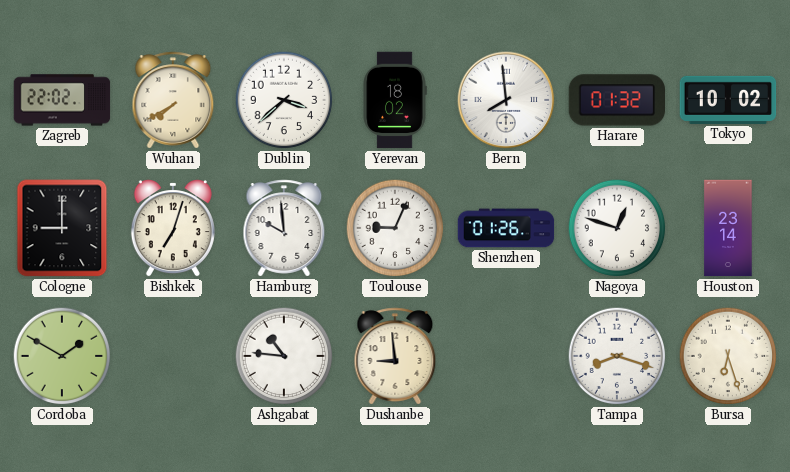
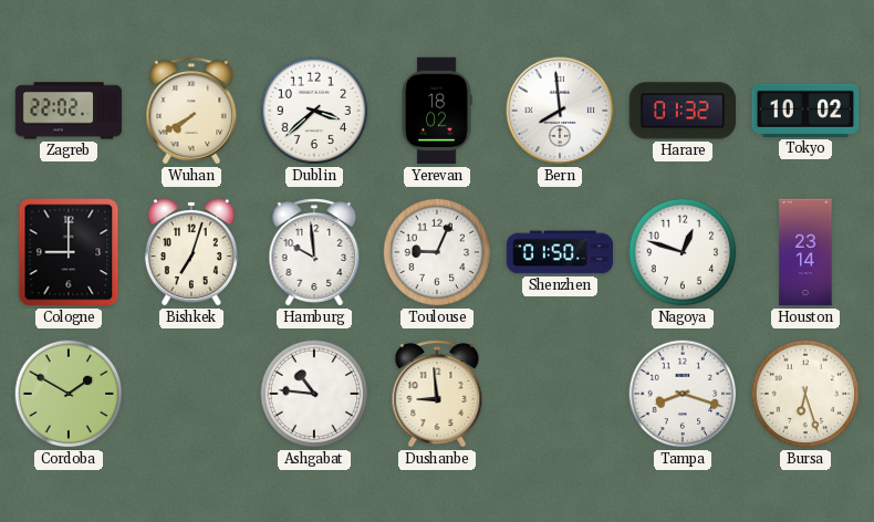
Shenzhen: 01:26 -> 01:50
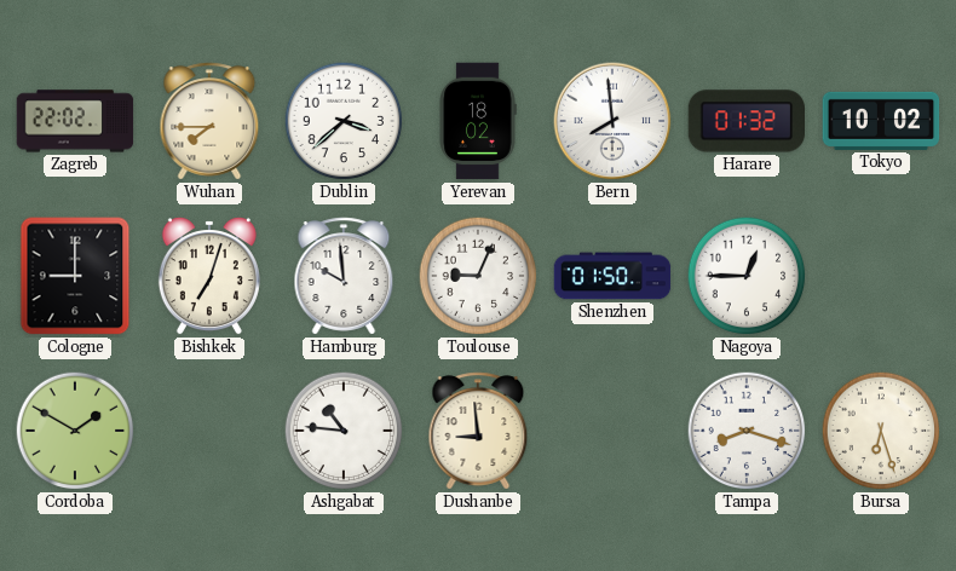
Wuhan: 7:40 -> 7:45
Nagoya: 12:48 -> 12:45
Houston: 23:14 -> none
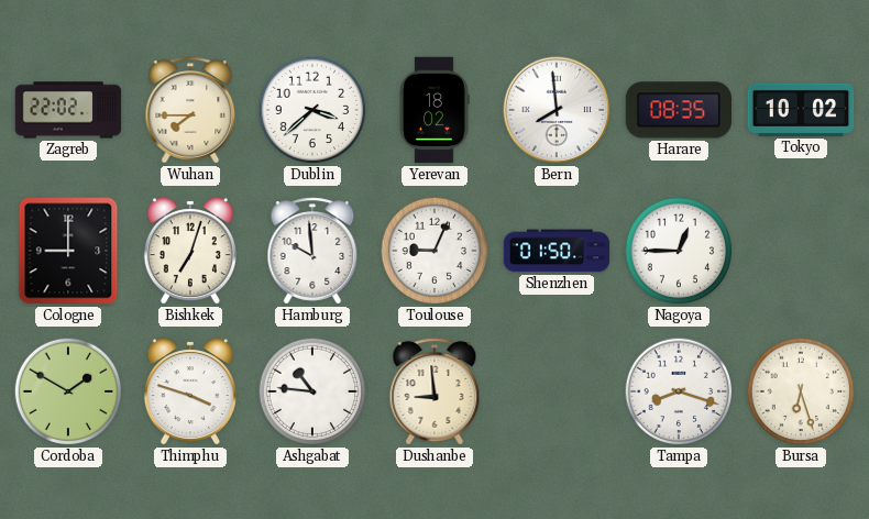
Harare: 01:32 -> 08:35
Thimphu: none -> 3:48
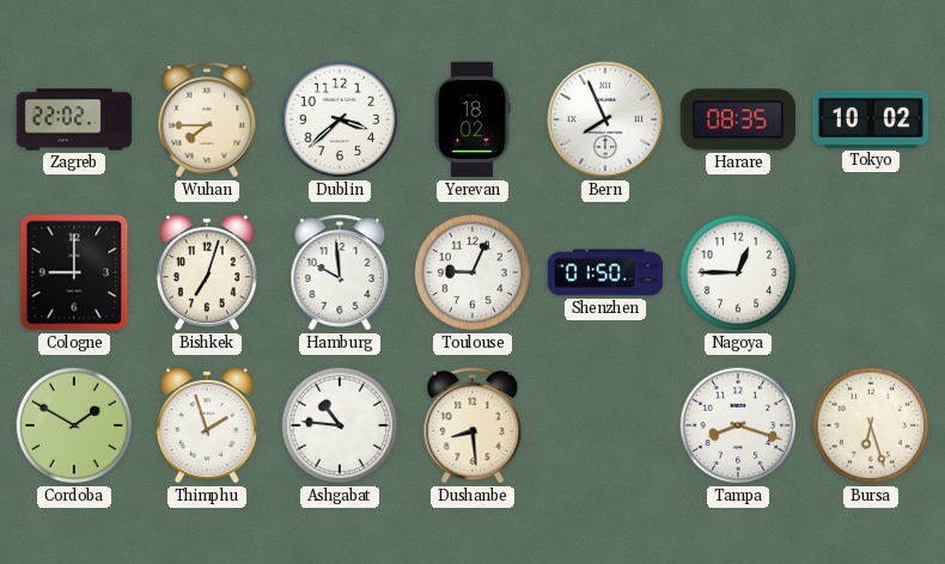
Bern: 7:59 -> 7:56
Thimphu: 3:48 -> 1:57
Dushanbe: 8:59 -> 8:29
